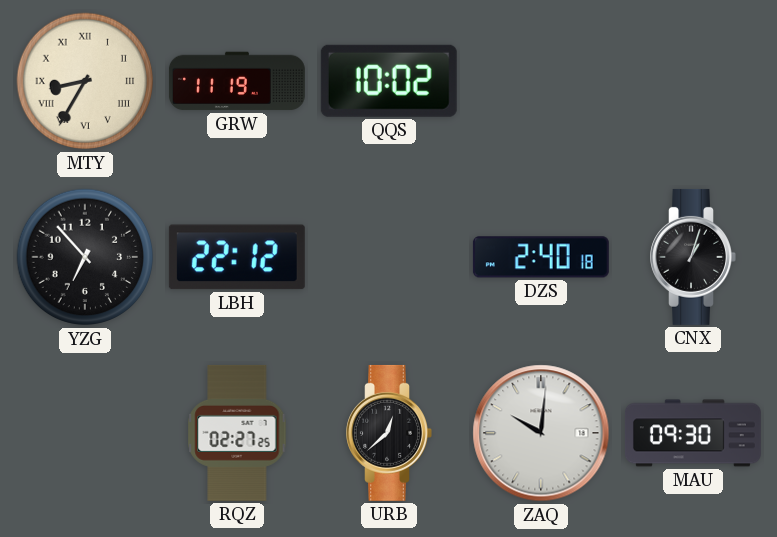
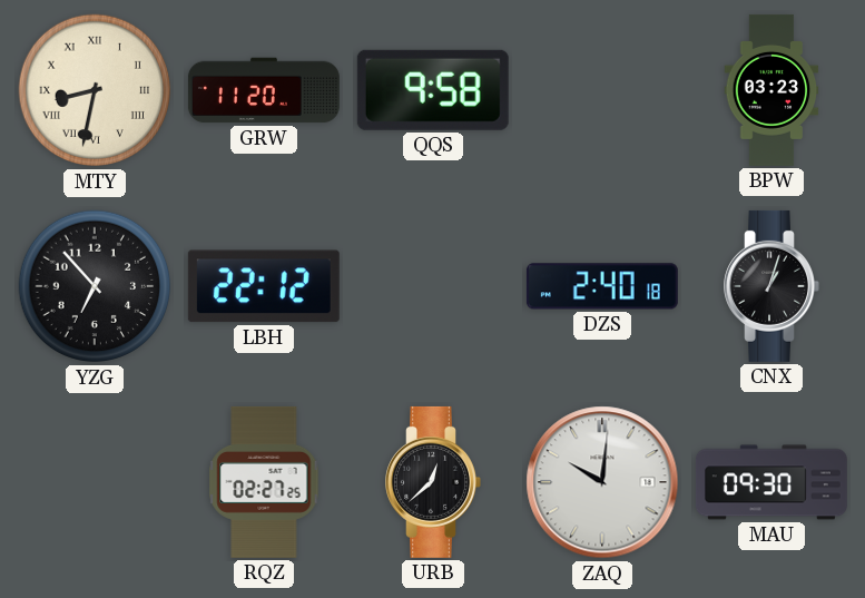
MTY: 8:35 -> 8:32
GRW: 11:19 -> 11:20
QQS: 10:02 -> 9:58
BPW: none -> 03:23
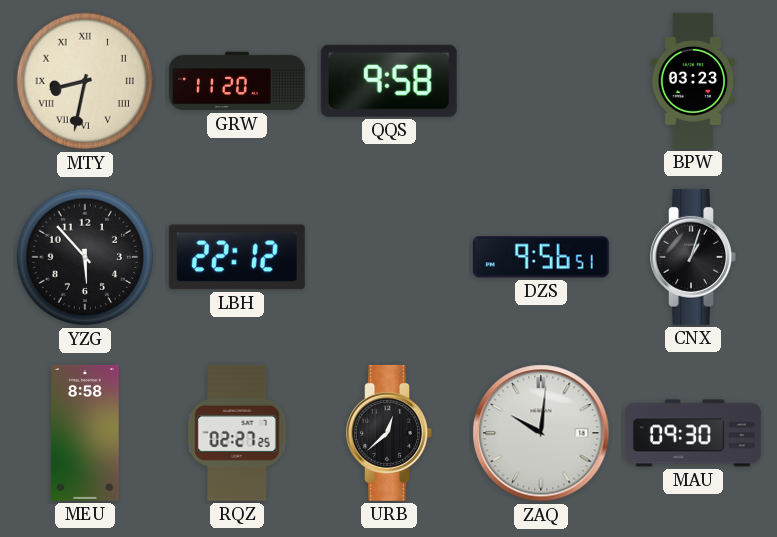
YZG: 6:53 -> 5:53
DZS: 2:40 -> 9:56
MEU: none -> 8:58
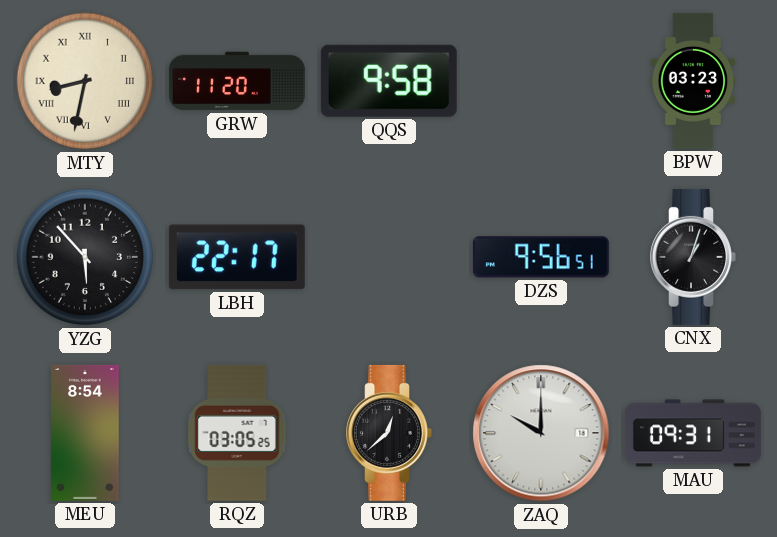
LBH: 22:12 -> 22:17
MEU: 8:58 -> 8:54
RQZ: 02:27 -> 03:05
ZAQ: 10:01 -> 10:00
MAU: 09:30 -> 09:31
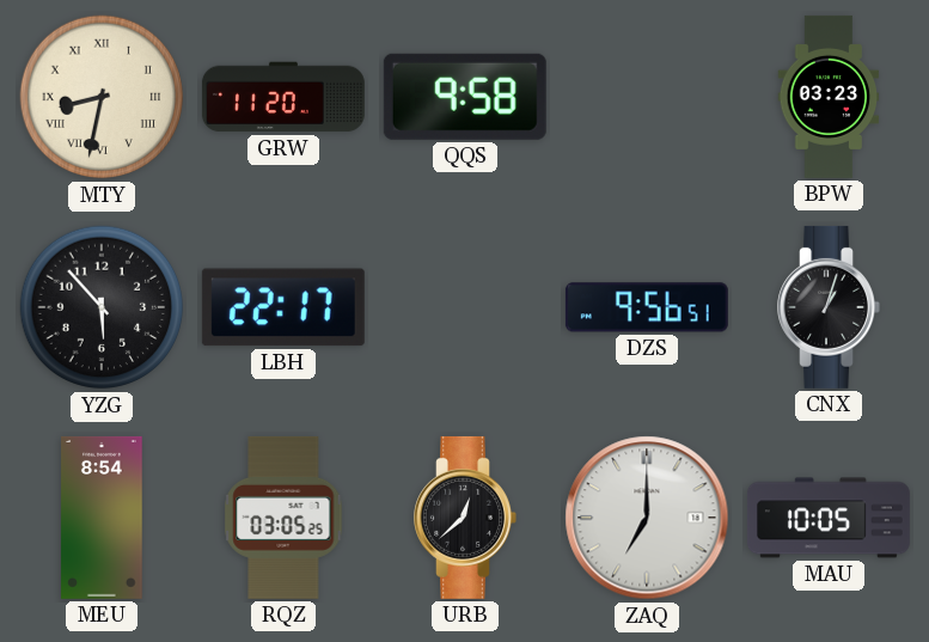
ZAQ: 10:00 -> 7:00
MAU: 09:31 -> 10:05
